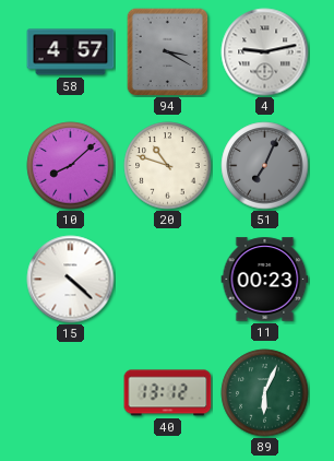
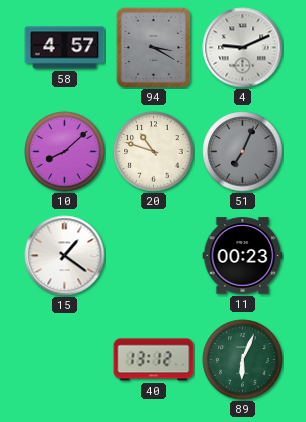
4: 9:13 -> 9:11
15: 4:22 -> 1:21
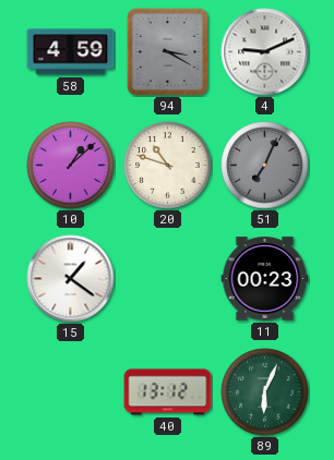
58: 4:57 -> 4:59
10: 8:08 -> 1:08
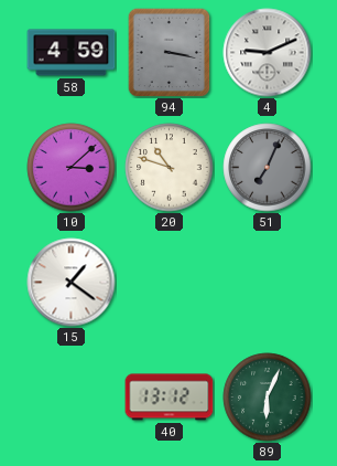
94: 3:20 -> 3:17
10: 1:08 -> 3:08
11: 00:23 -> none
